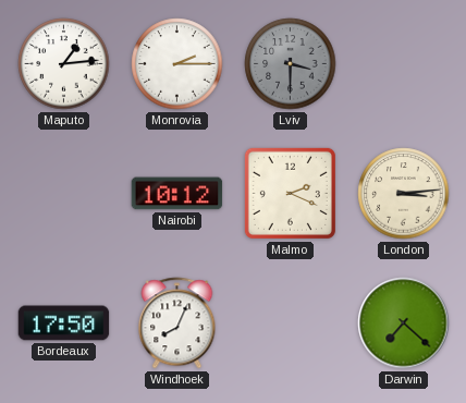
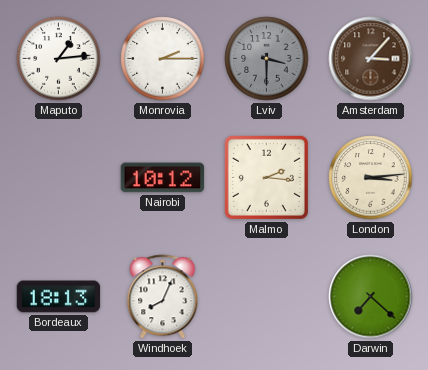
Amsterdam: none -> 3:07
Malmo: 2:19 -> 2:16
Bordeaux: 17:50 -> 18:13
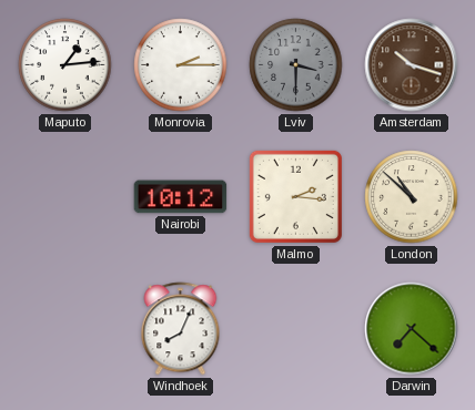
Amsterdam: 3:07 -> 10:18
London: 3:14 -> 10:52
Bordeaux: 18:13 -> none
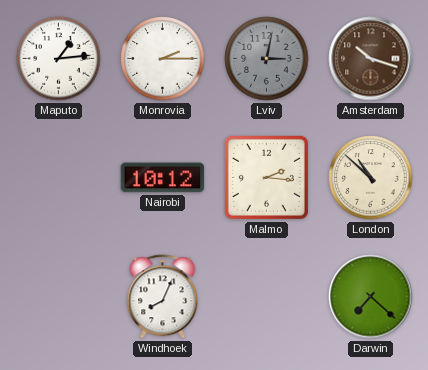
Lviv: 3:30 -> 3:02
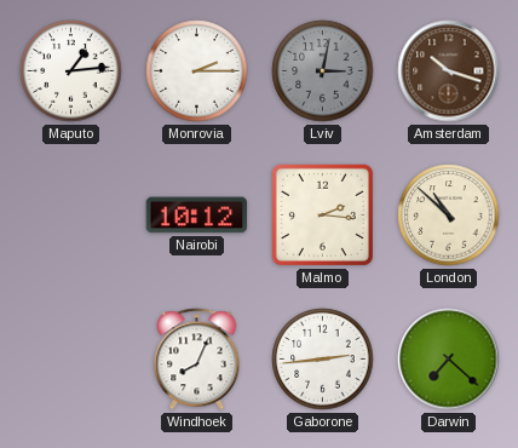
Gaborone: none -> 2:44
